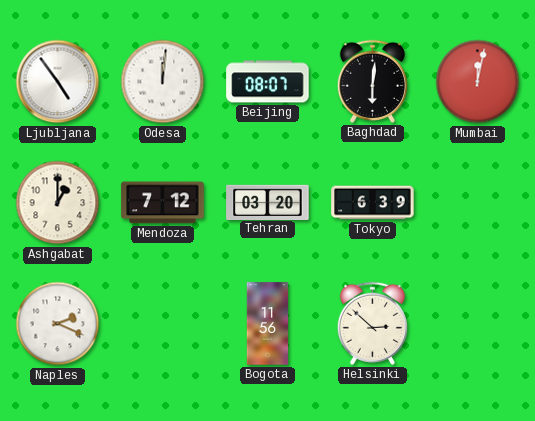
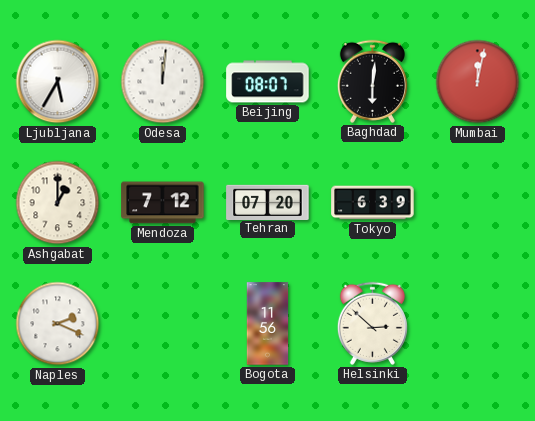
Ljubljana: 4:54 -> 5:35
Tehran: 03:20 -> 07:20
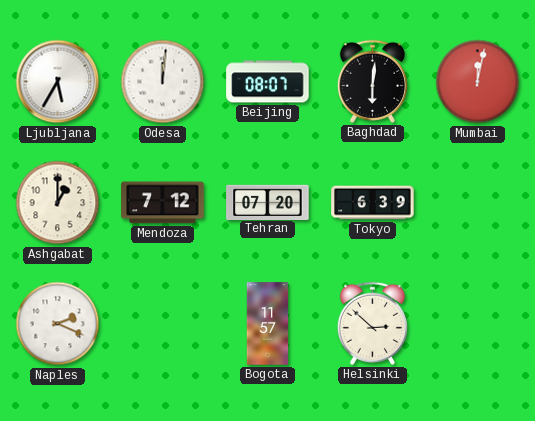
Bogota: 11:56 -> 11:57
